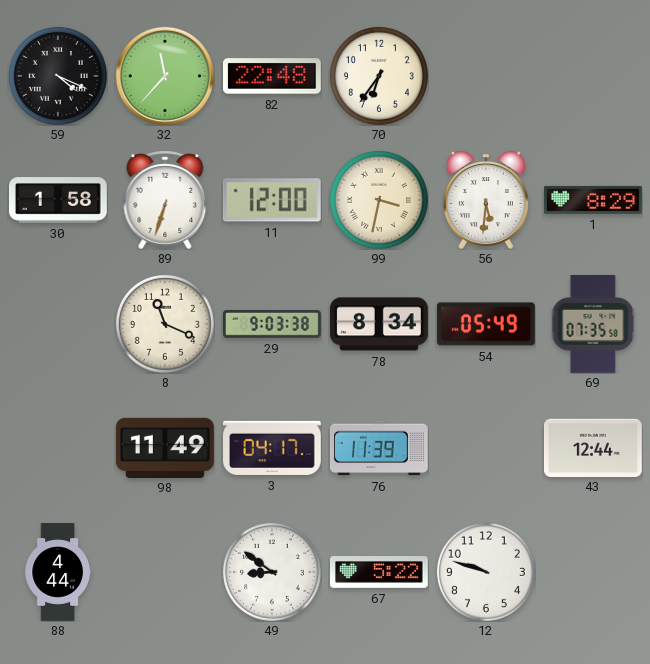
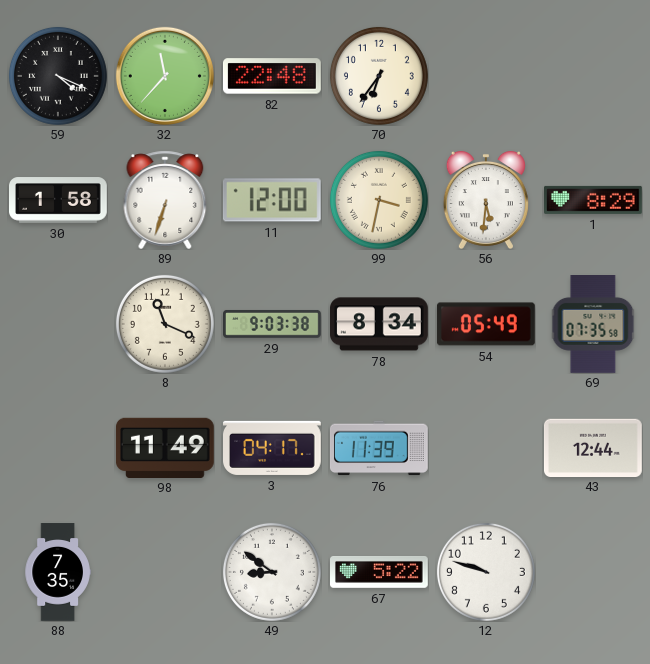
88: 4:44 -> 7:35
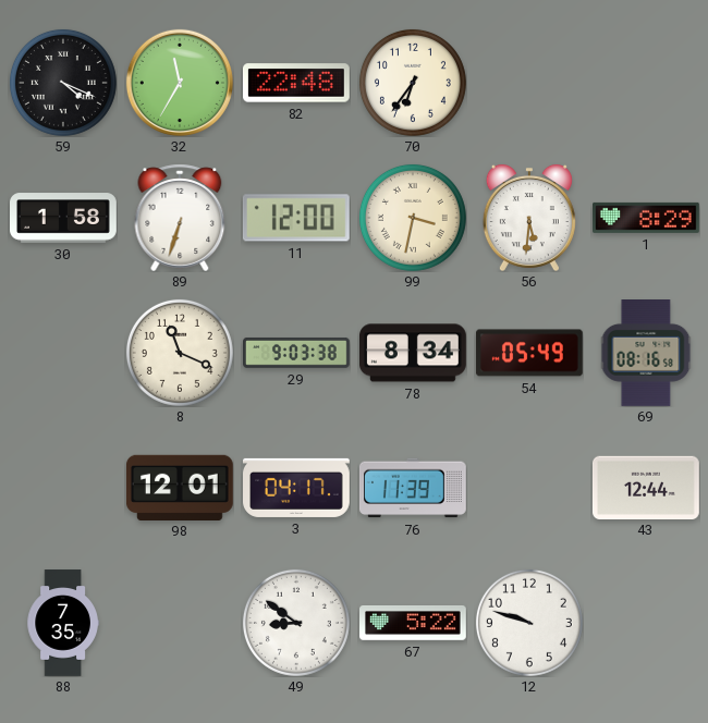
32: 11:37 -> 11:35
69: 07:35 -> 08:16
98: 11:49 -> 12:01
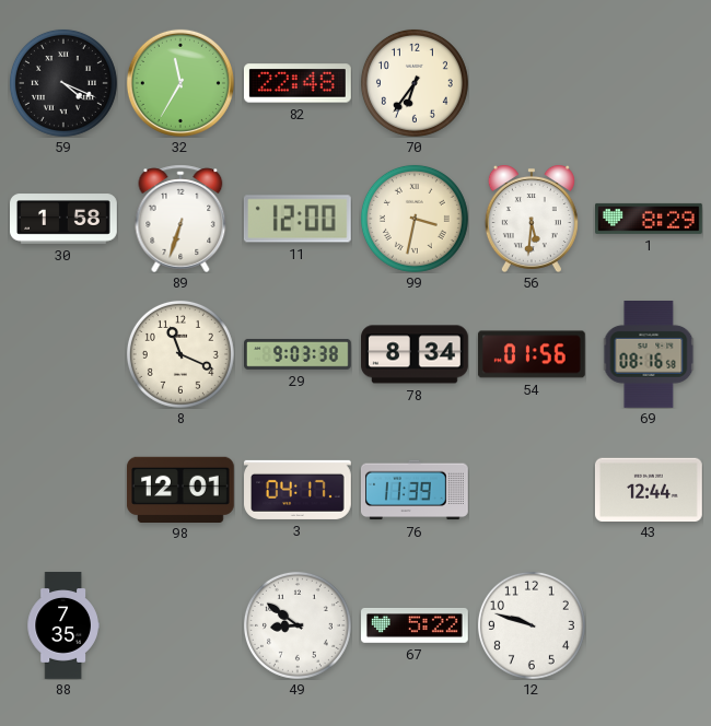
54: 05:49 -> 01:56
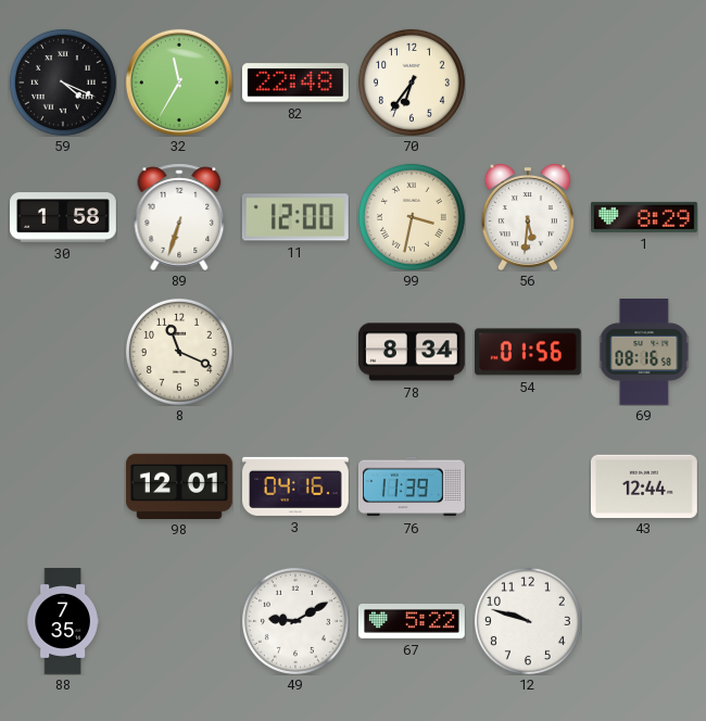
29: 9:03 -> none
3: 04:17 -> 04:16
49: 8:51 -> 9:10
